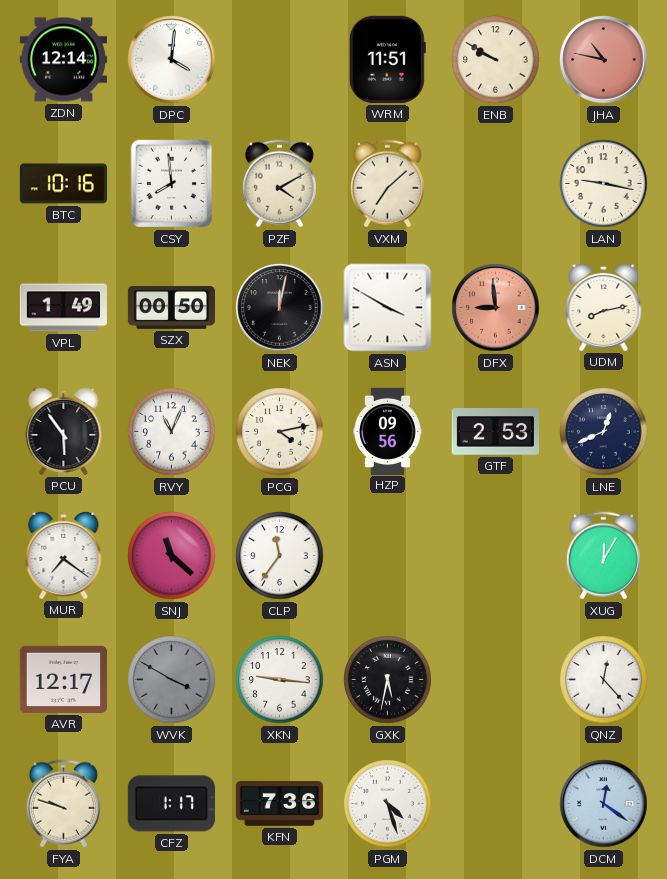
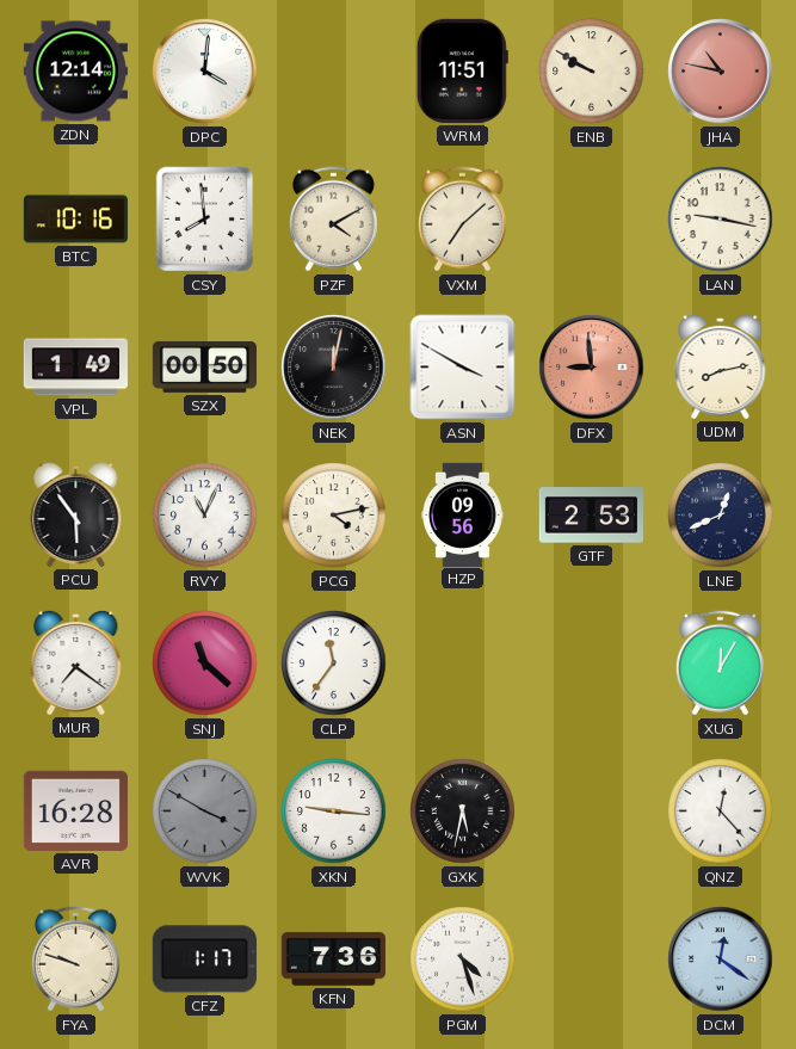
AVR: 12:17 -> 16:28
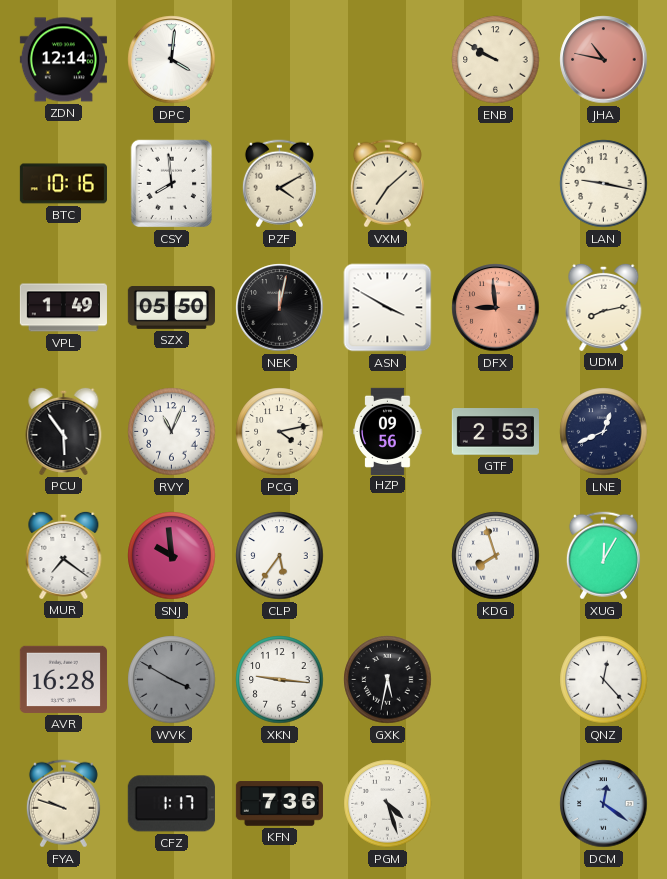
WRM: 11:51 -> none
SZX: 00:50 -> 05:50
SNJ: 11:22 -> 9:59
CLP: 11:36 -> 5:36
KDG: none -> 7:57
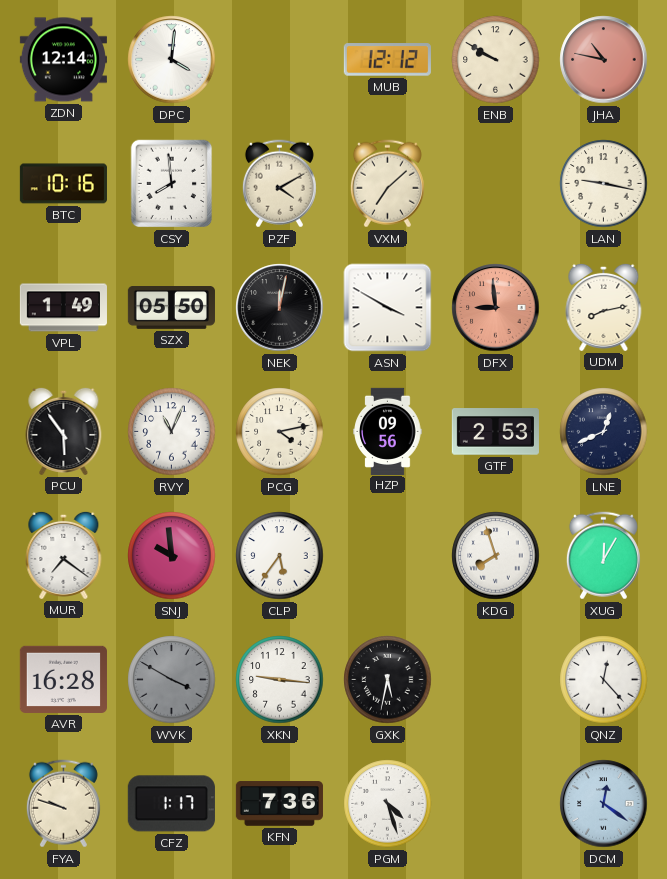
MUB: none -> 12:12
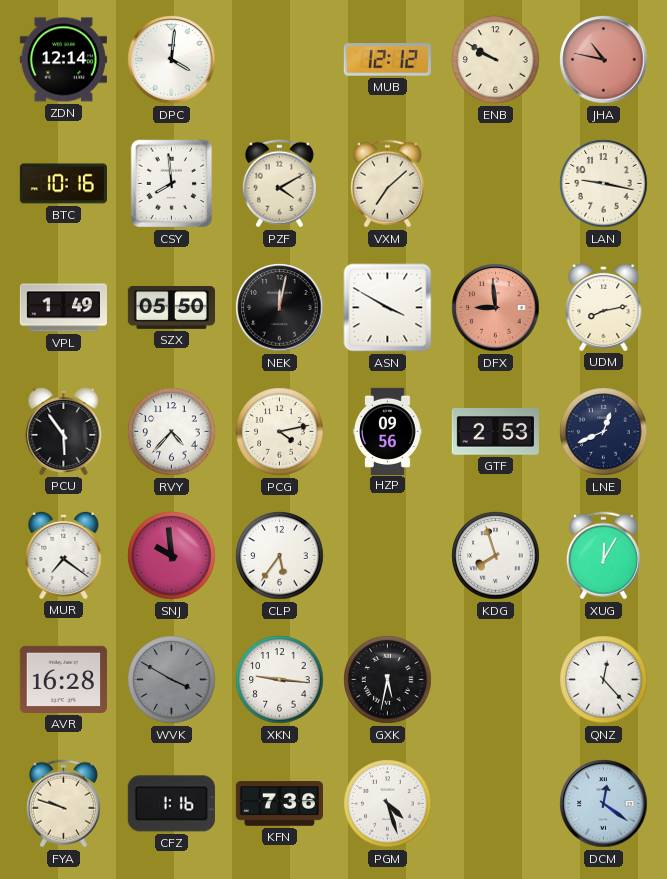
RVY: 11:04 -> 4:37
CFZ: 1:17 -> 1:16
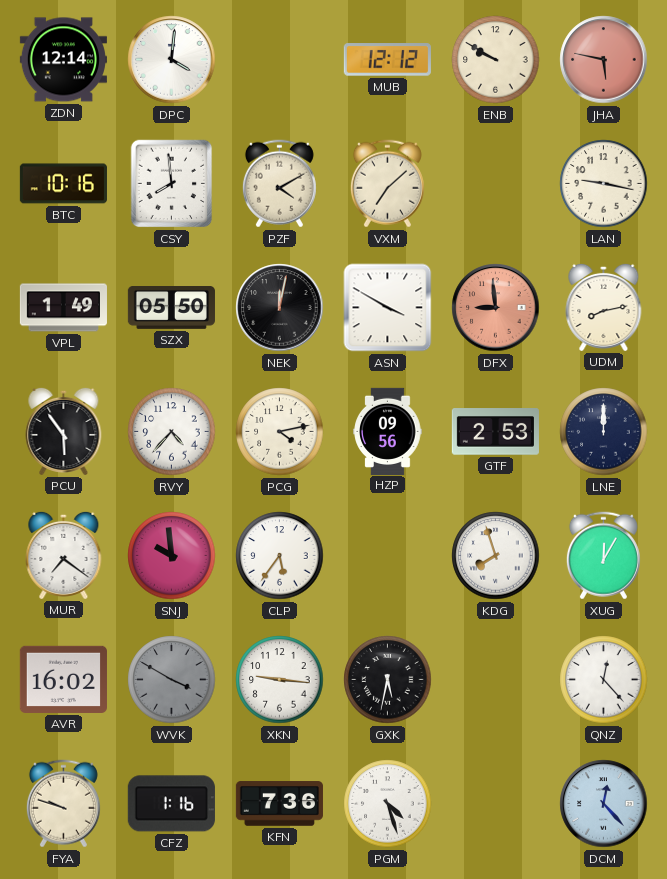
JHA: 10:47 -> 5:47
LNE: 12:41 -> 12:00
AVR: 16:28 -> 16:02
DCM: 12:21 -> 12:23
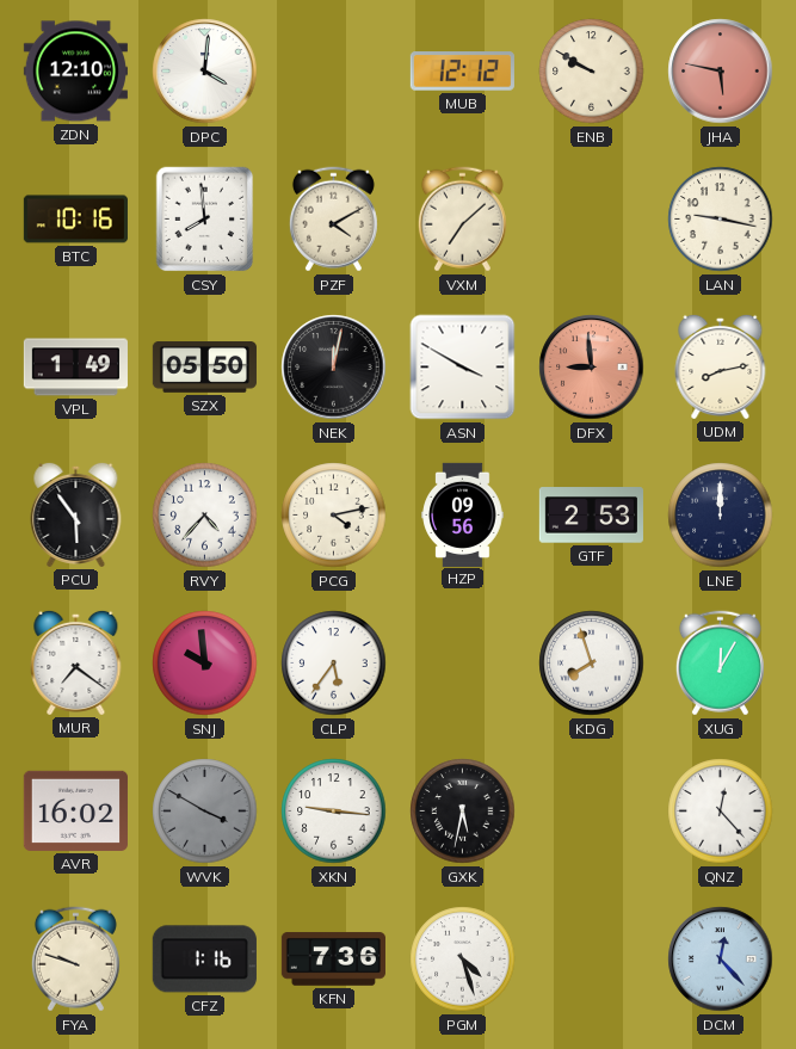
ZDN: 12:14 -> 12:10
